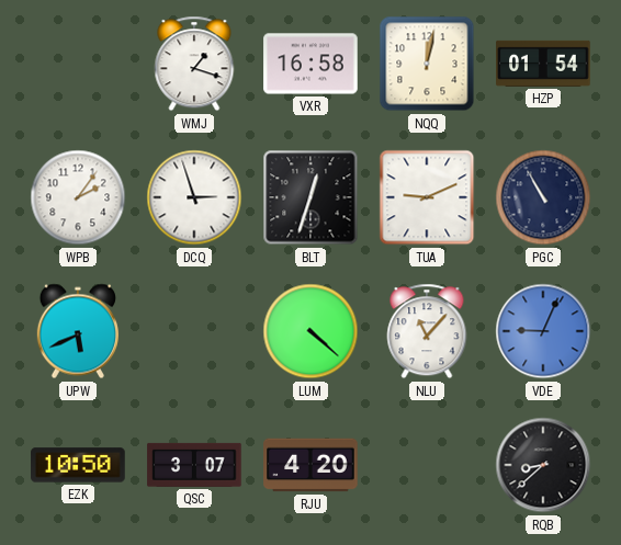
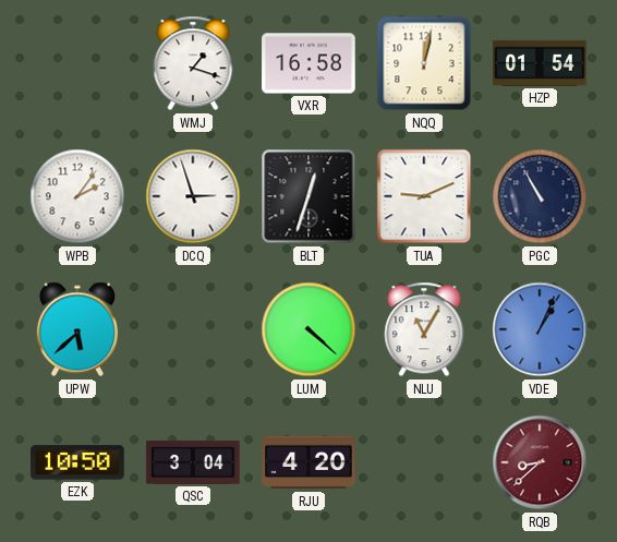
UPW: 5:41 -> 5:38
NLU: 11:07 -> 11:05
VDE: 9:04 -> 1:04
QSC: 3:07 -> 3:04
RQB dial: black -> burgundy
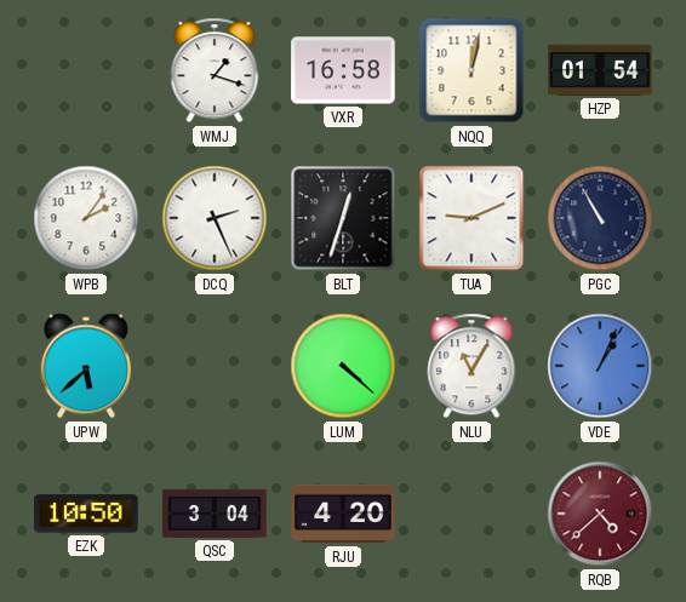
DCQ: 2:57 -> 2:26
RQB: 8:38 -> 4:38
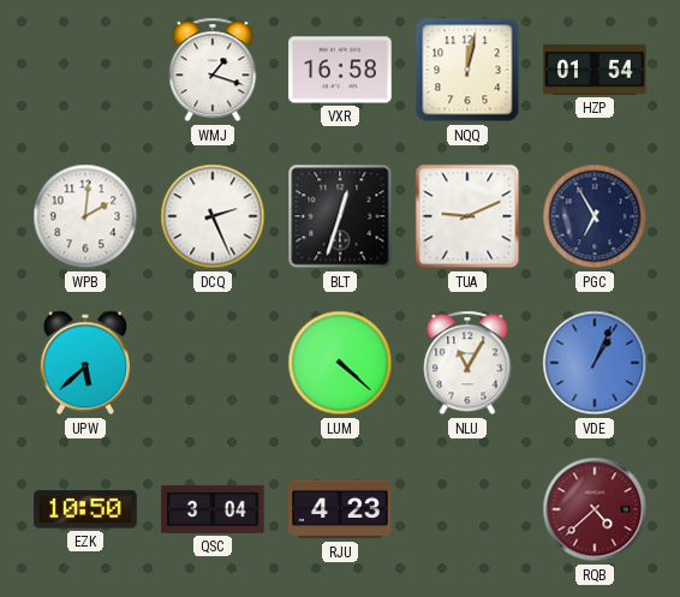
WPB: 2:06 -> 2:01
PGC: 10:55 -> 6:55
RJU: 4:20 -> 4:23
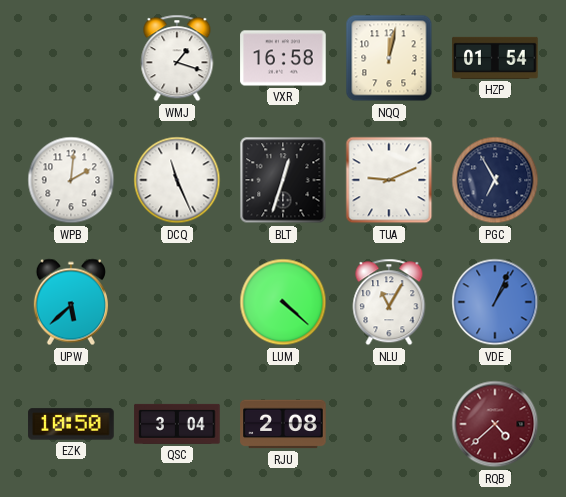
DCQ: 2:26 -> 11:26
RJU: 4:23 -> 2:08
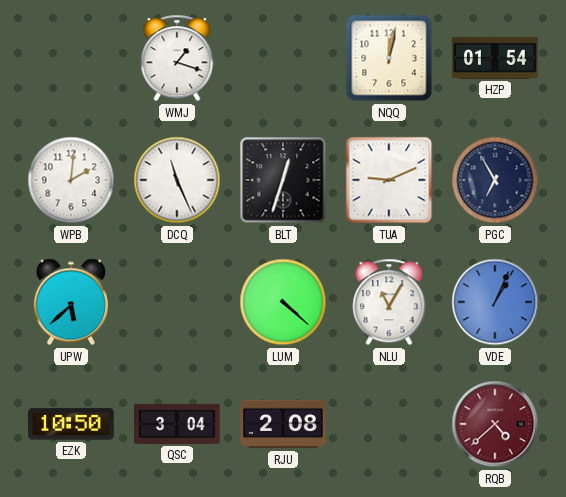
VXR: 16:58 -> none
